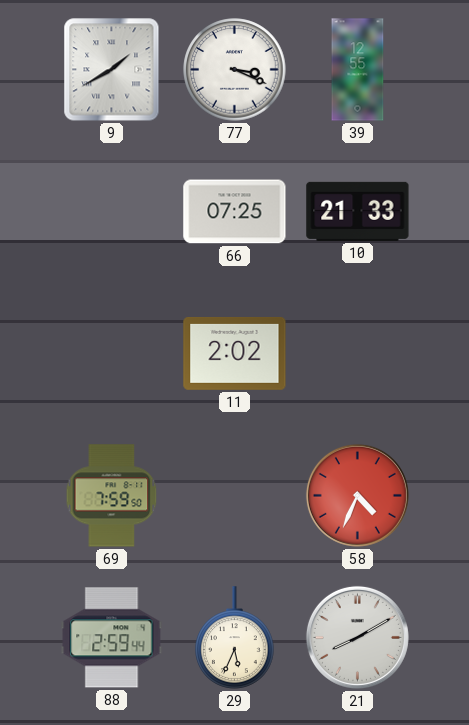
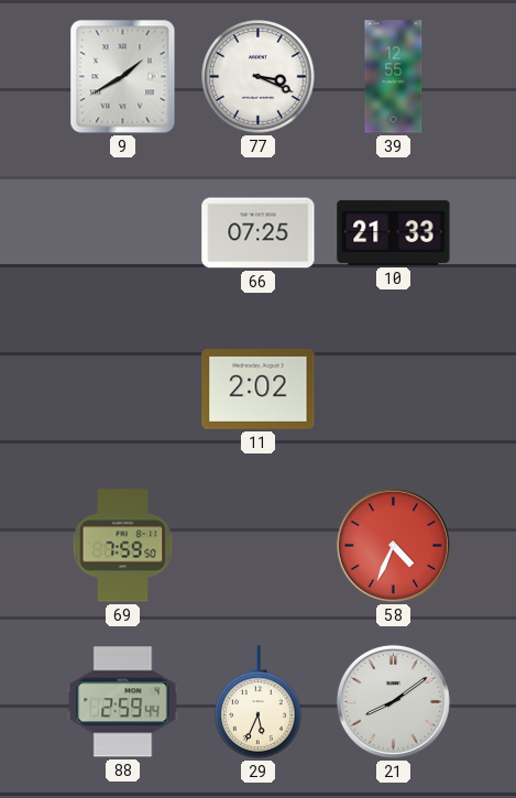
21: 8:10 -> 8:09
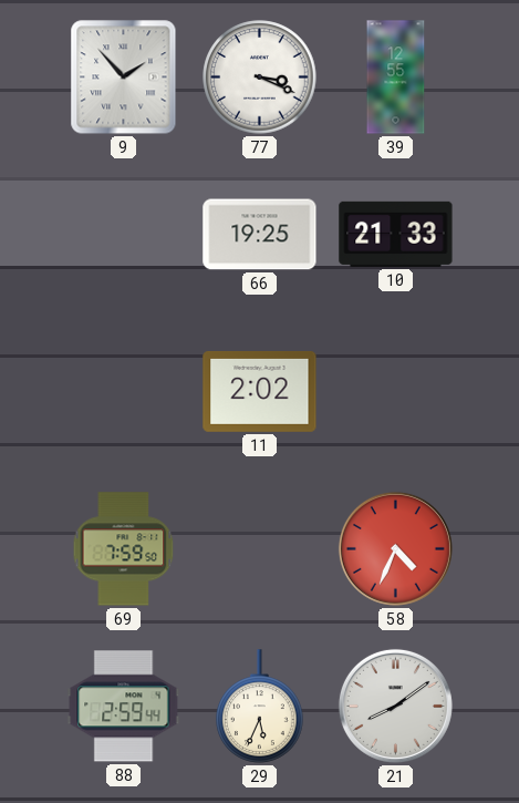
9: 1:40 -> 1:53
66: 07:25 -> 19:25
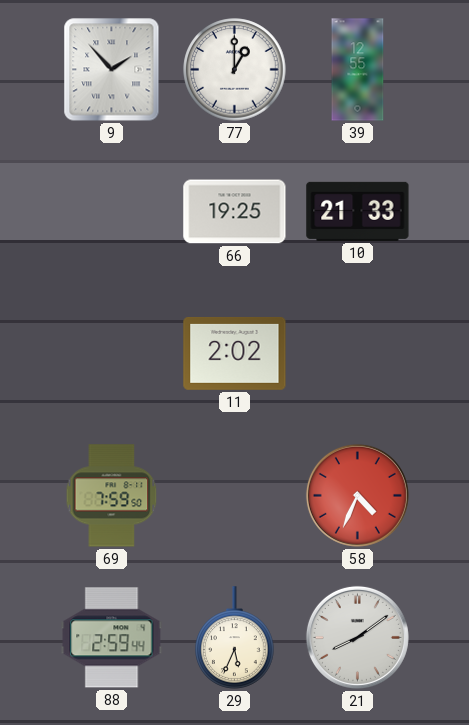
77: 3:19 -> 1:00
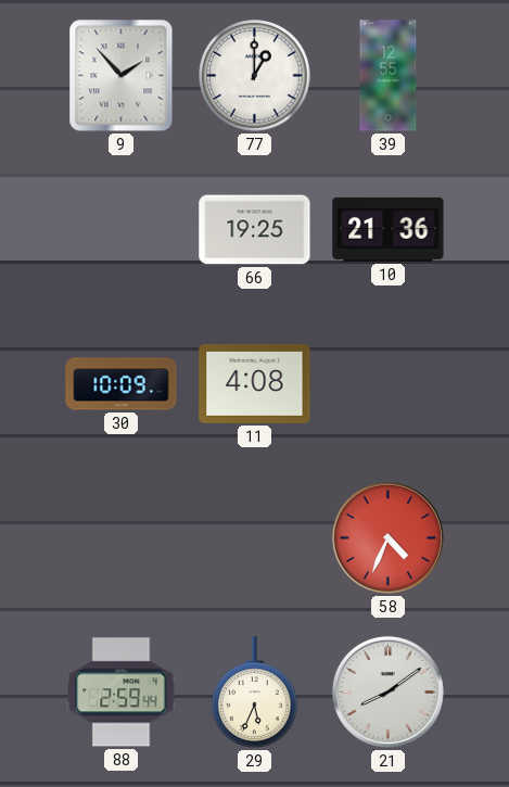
10: 21:33 -> 21:36
30: none -> 10:09
11: 2:02 -> 4:08
69: 7:59 -> none
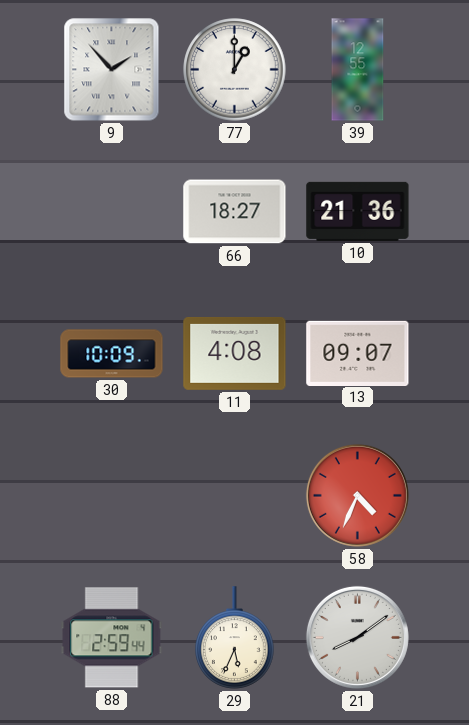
66: 19:25 -> 18:27
13: none -> 09:07
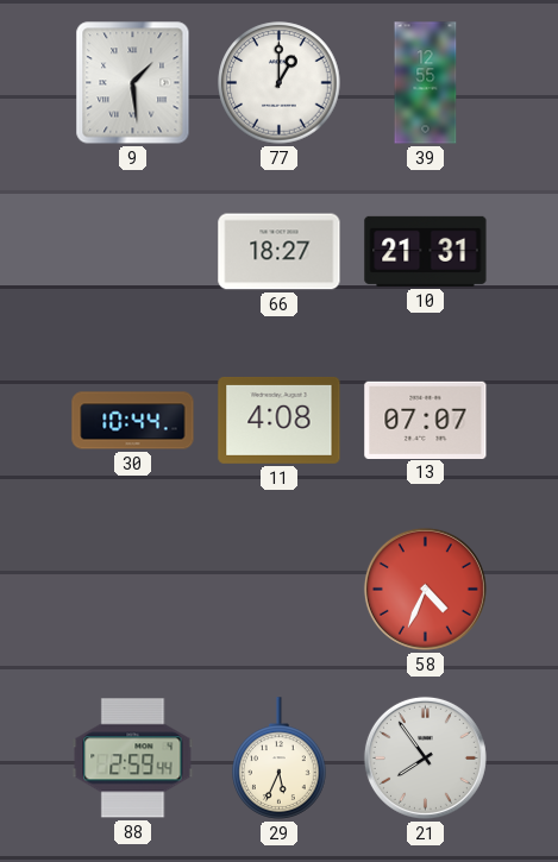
9: 1:53 -> 1:29
10: 21:36 -> 21:31
30: 10:09 -> 10:44
13: 09:07 -> 07:07
21: 8:09 -> 7:54
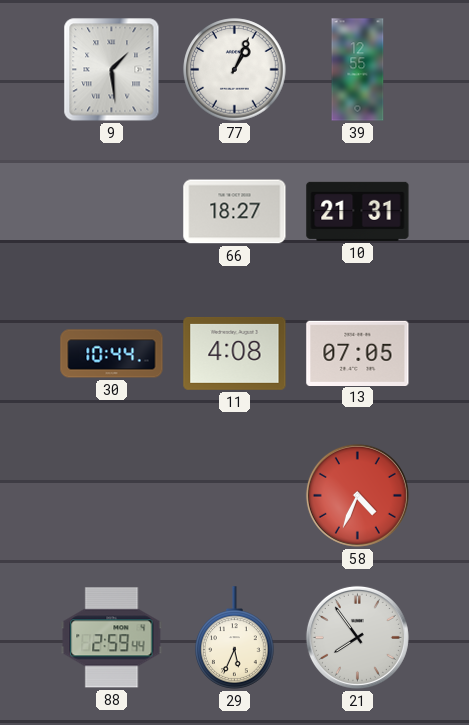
77: 1:00 -> 1:04
13: 07:07 -> 07:05
